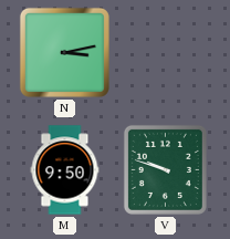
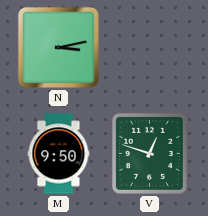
V: 9:48 -> 12:48
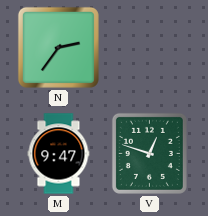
N: 3:13 -> 2:36
M: 9:50 -> 9:47
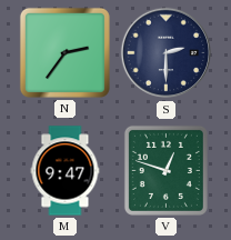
S: none -> 2:30
